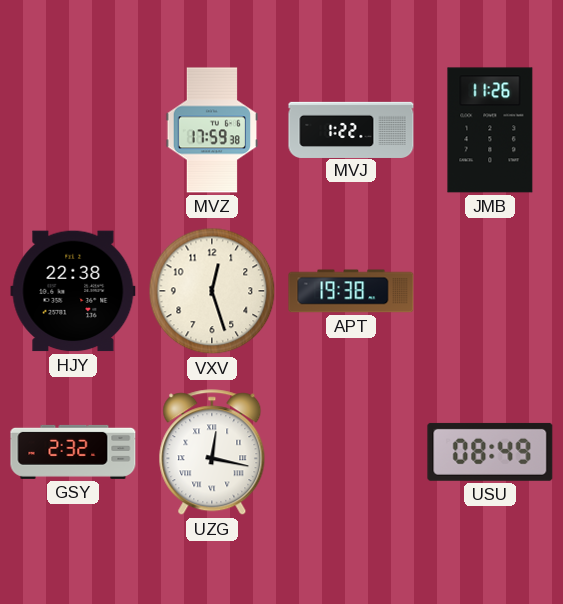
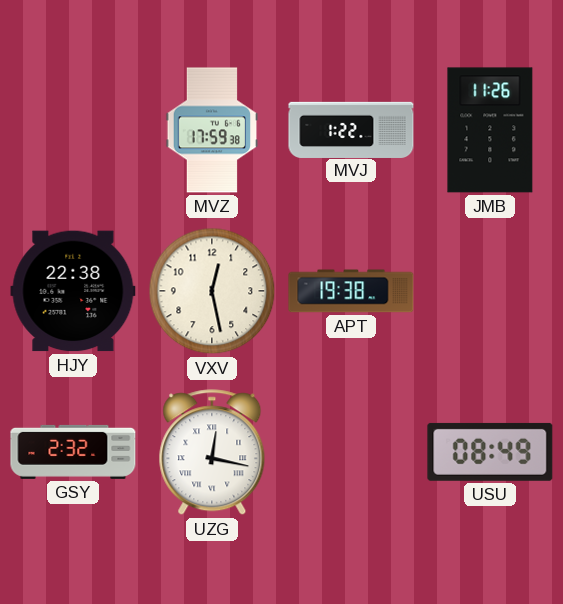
VXV: 12:27 -> 12:28
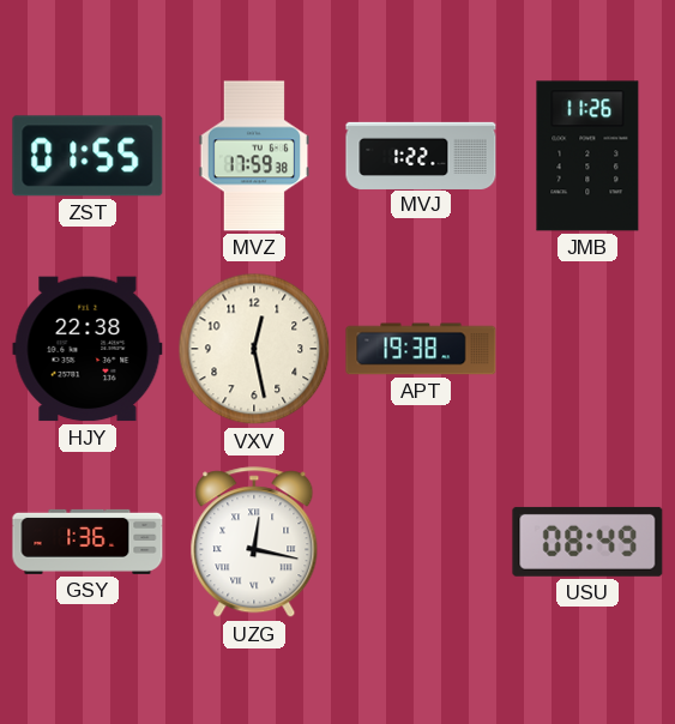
ZST: none -> 01:55
GSY: 2:32 -> 1:36
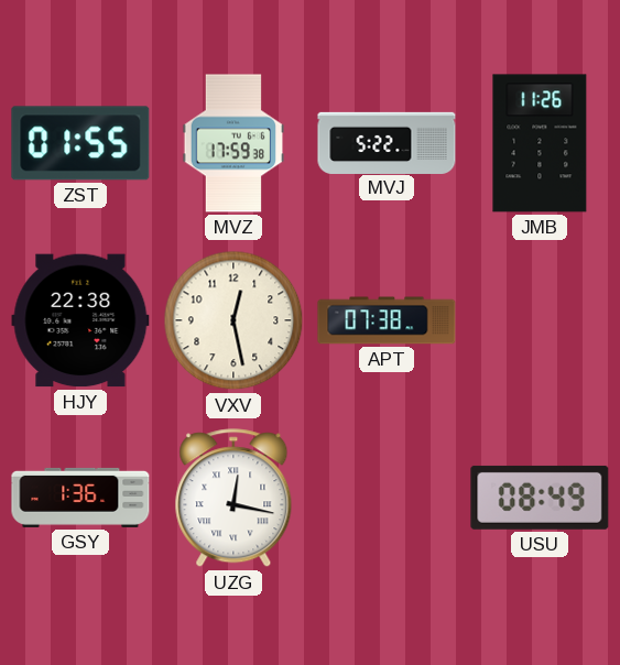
MVJ: 1:22 -> 5:22
APT: 19:38 -> 07:38
